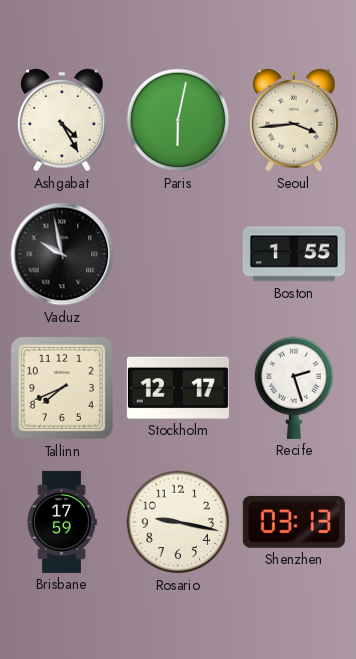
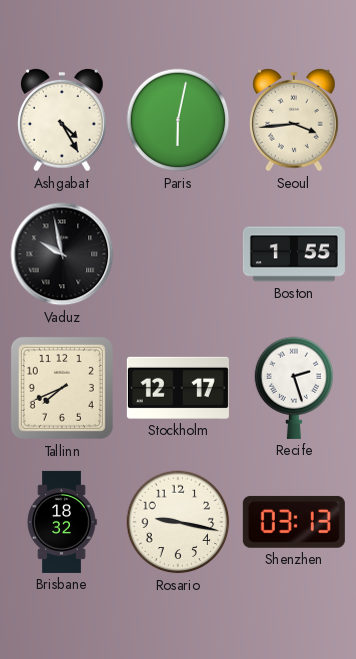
Brisbane: 17:59 -> 18:32
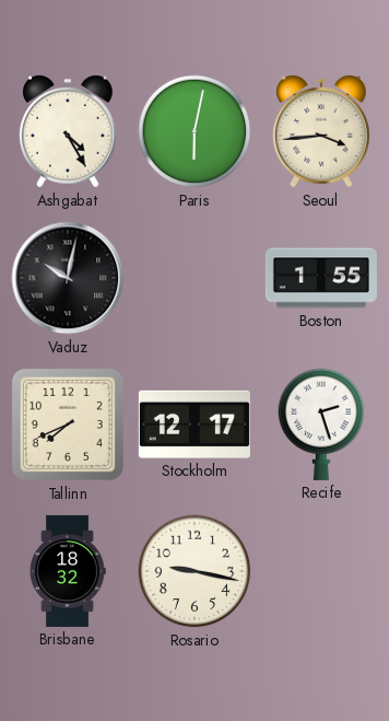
Vaduz: 9:58 -> 10:02
Shenzhen: 03:13 -> none
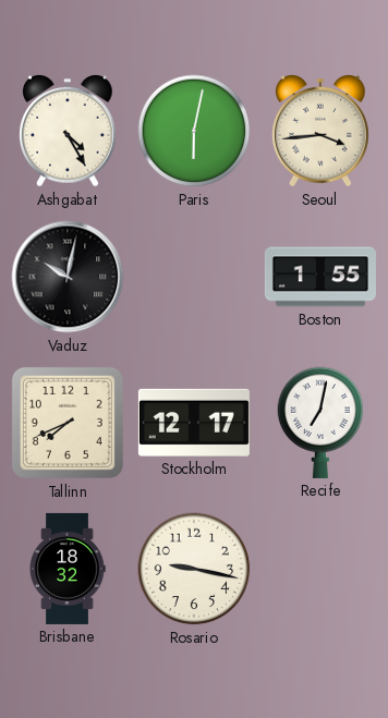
Recife: 2:27 -> 7:02
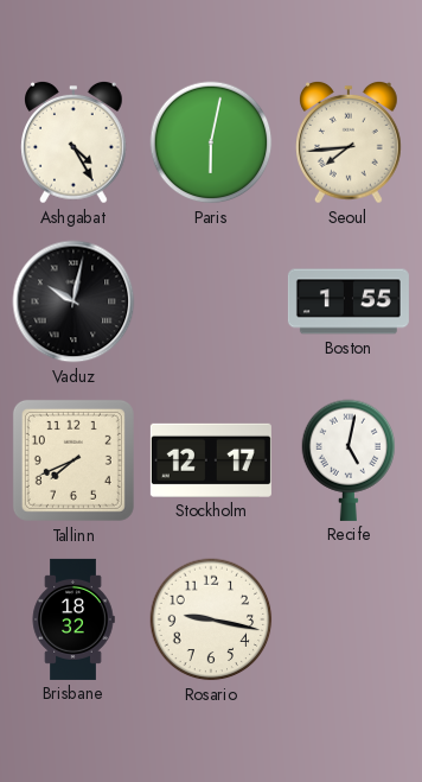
Seoul: 3:44 -> 7:44
Recife: 7:02 -> 5:02
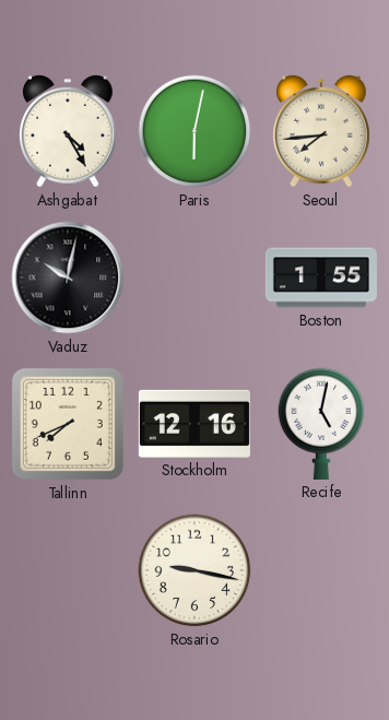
Stockholm: 12:17 -> 12:16
Brisbane: 18:32 -> none
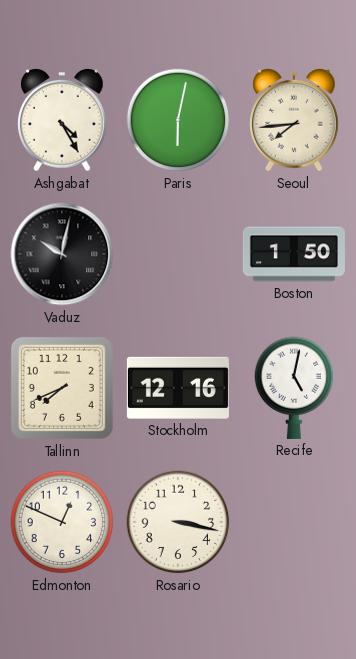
Boston: 1:55 -> 1:50
Edmonton: none -> 12:49
Rosario: 9:17 -> 3:17
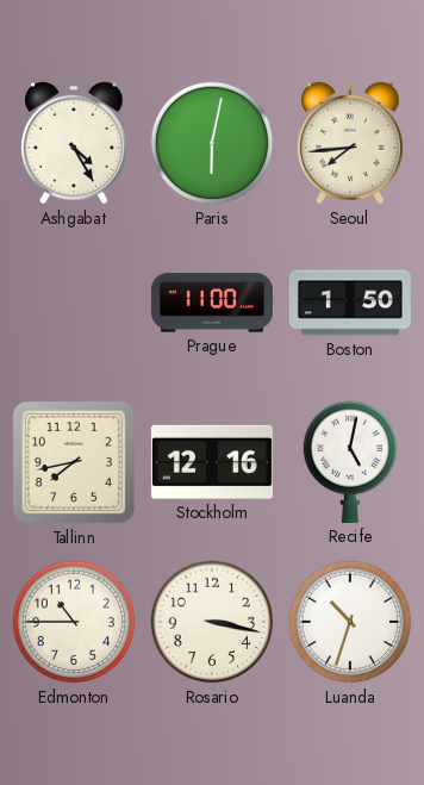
Vaduz: 10:02 -> none
Prague: none -> 11:00
Tallinn: 7:41 -> 7:43
Edmonton: 12:49 -> 10:45
Luanda: none -> 10:33
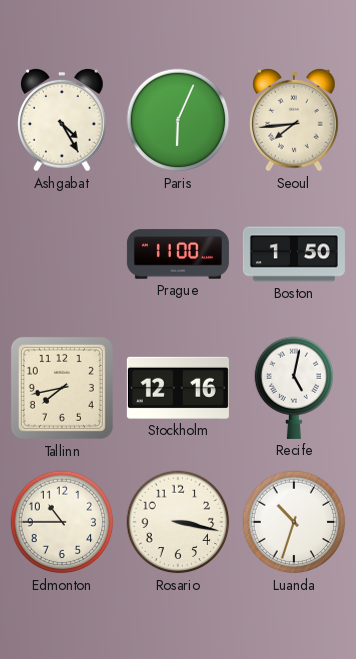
Paris: 6:02 -> 6:04
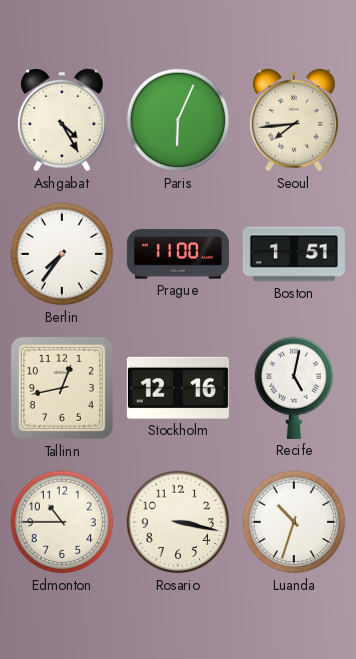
Berlin: none -> 7:36
Boston: 1:50 -> 1:51
Tallinn: 7:43 -> 12:43
